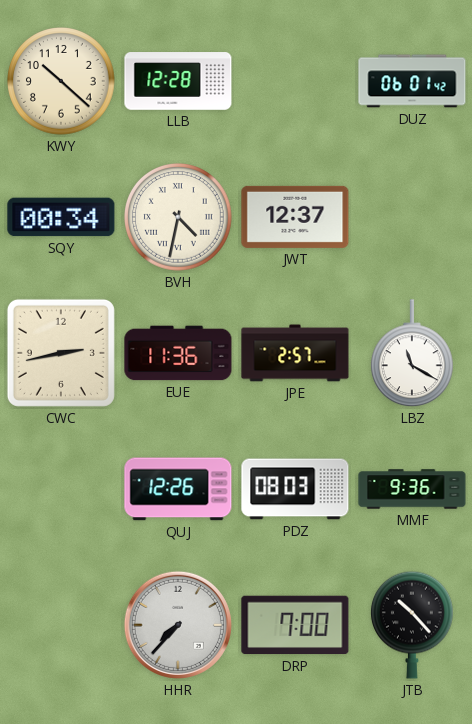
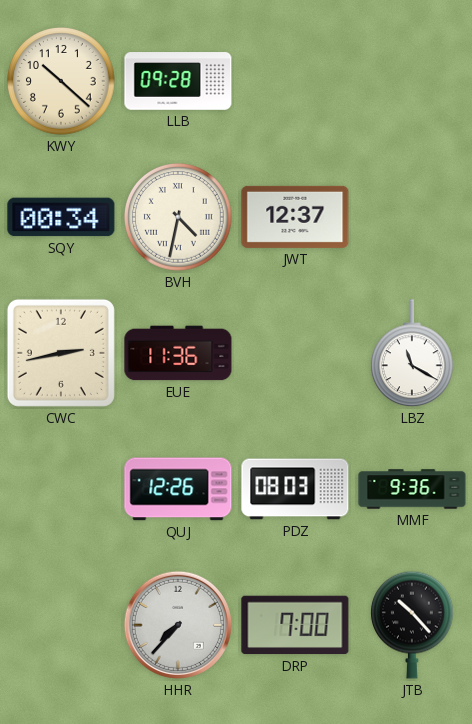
LLB: 12:28 -> 09:28
DUZ: 06:01 -> none
JPE: 2:57 -> none
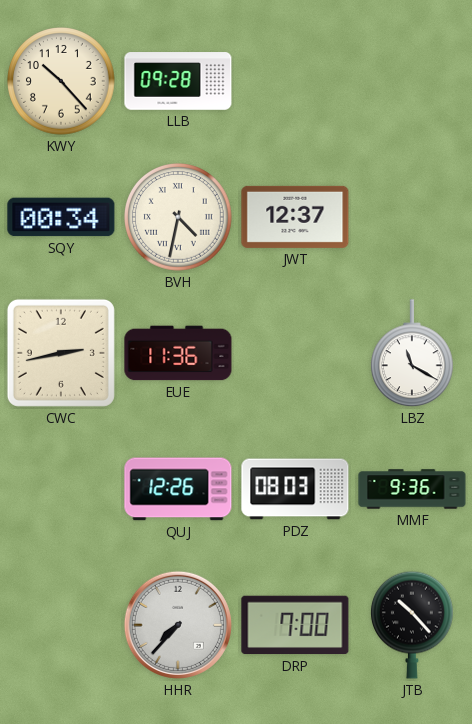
KWY: 10:22 -> 10:23
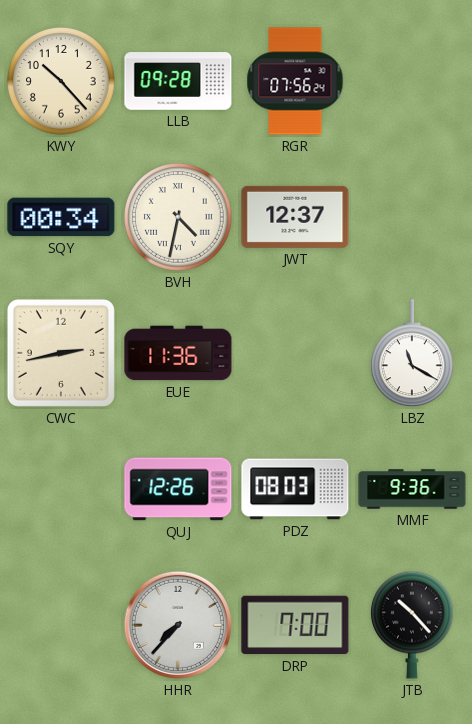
RGR: none -> 07:56
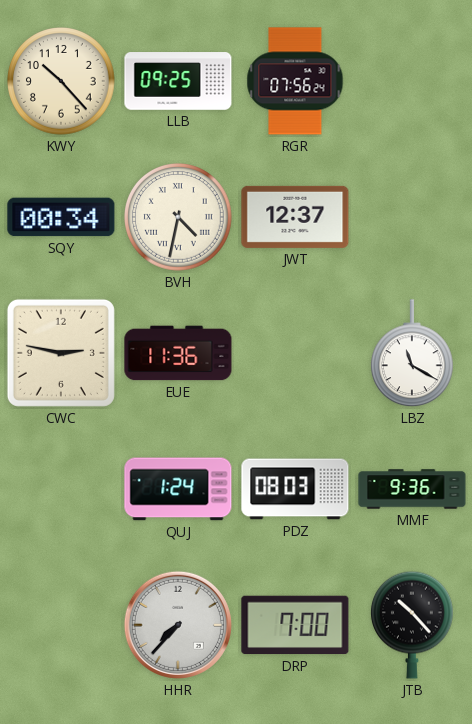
LLB: 09:28 -> 09:25
CWC: 2:43 -> 2:47
QUJ: 12:26 -> 1:24
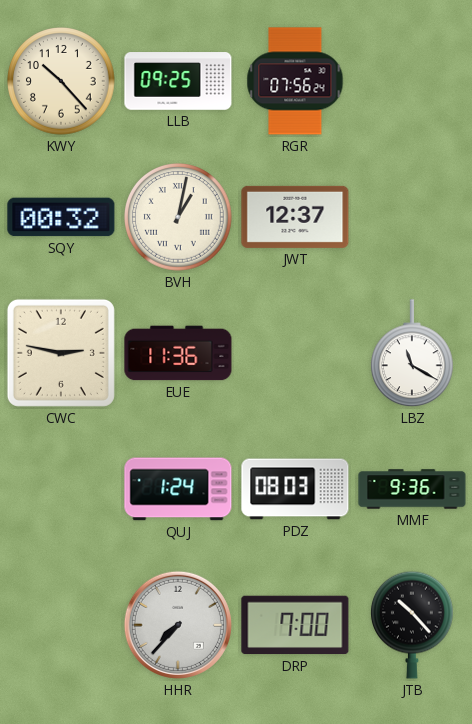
SQY: 00:34 -> 00:32
BVH: 4:32 -> 1:02
